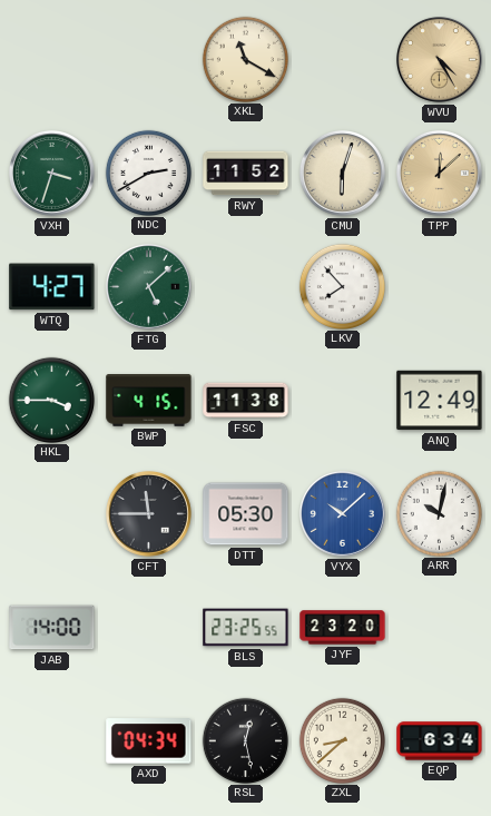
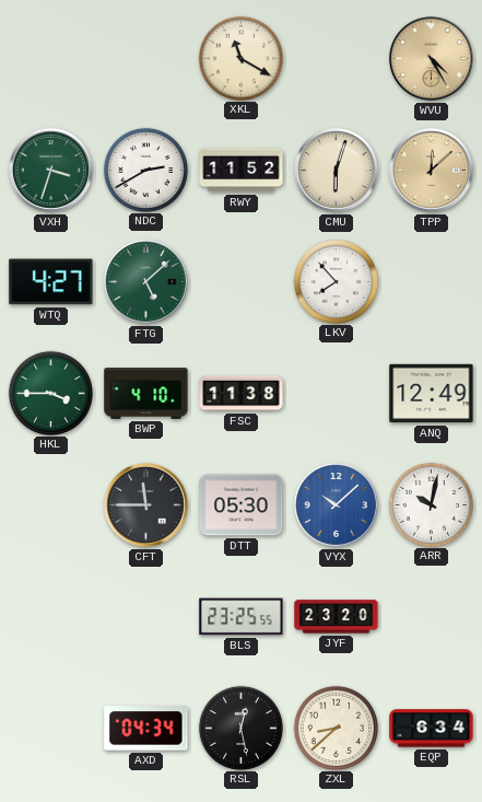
BWP: 4:15 -> 4:10
JAB: 14:00 -> none
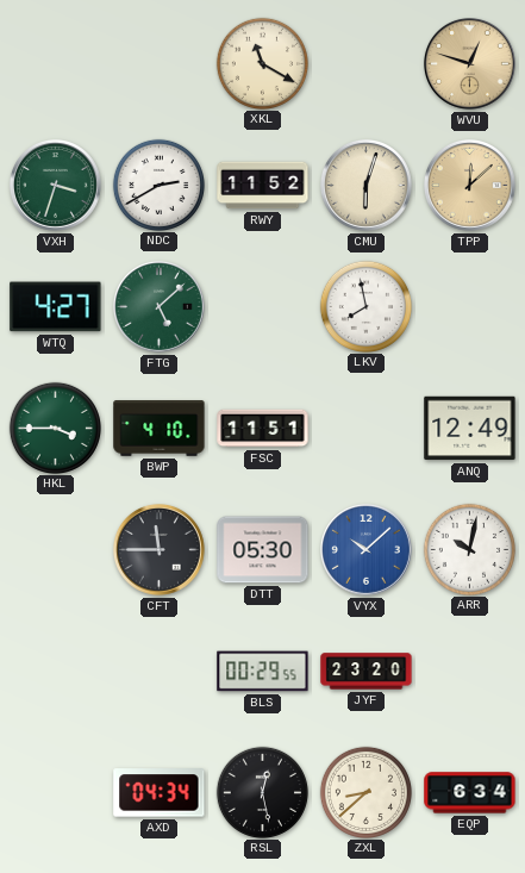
WVU: 4:25 -> 12:48
LKV: 7:53 -> 7:58
FSC: 11:38 -> 11:51
BLS: 23:25 -> 00:29
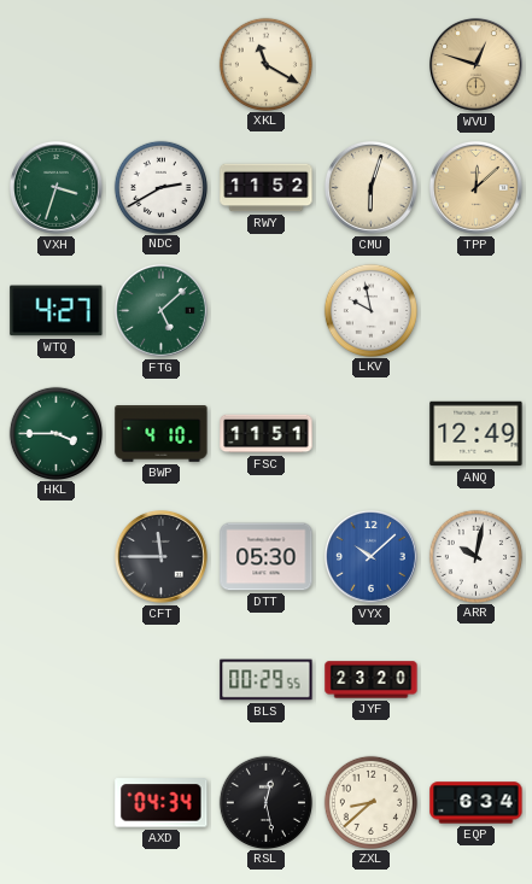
LKV: 7:58 -> 9:58
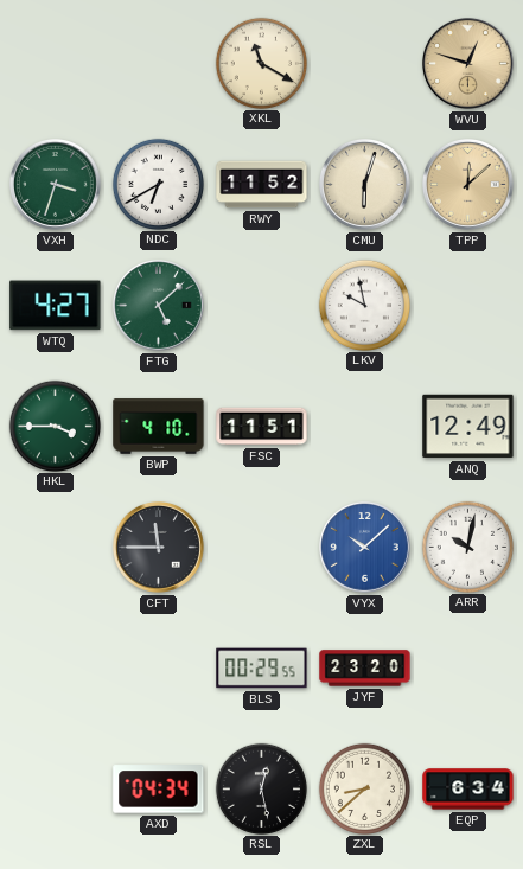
NDC: 2:40 -> 6:40
DTT: 05:30 -> none
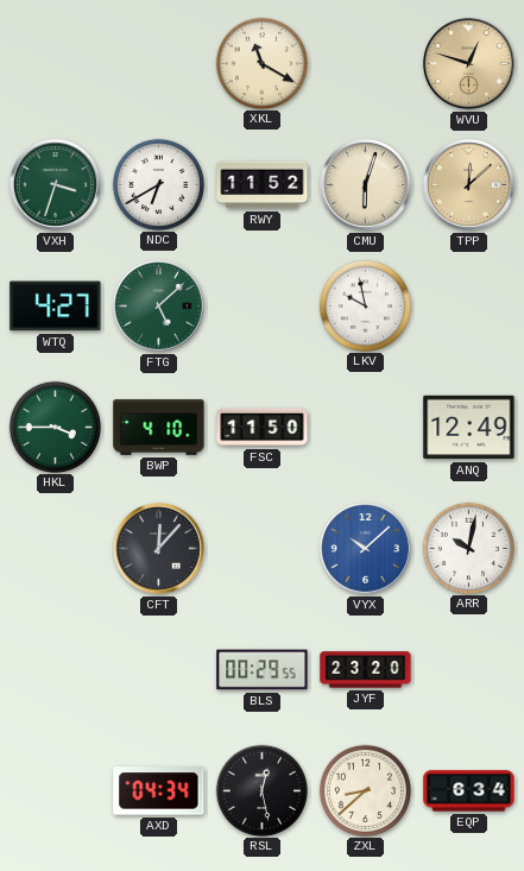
FSC: 11:51 -> 11:50
CFT: 11:45 -> 12:07
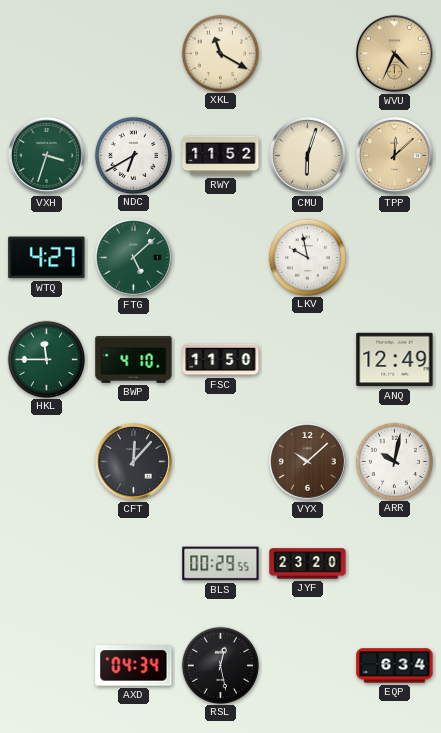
WVU: 12:48 -> 4:34
HKL: 3:45 -> 11:45
VYX dial: blue -> brown
ZXL: 8:38 -> none
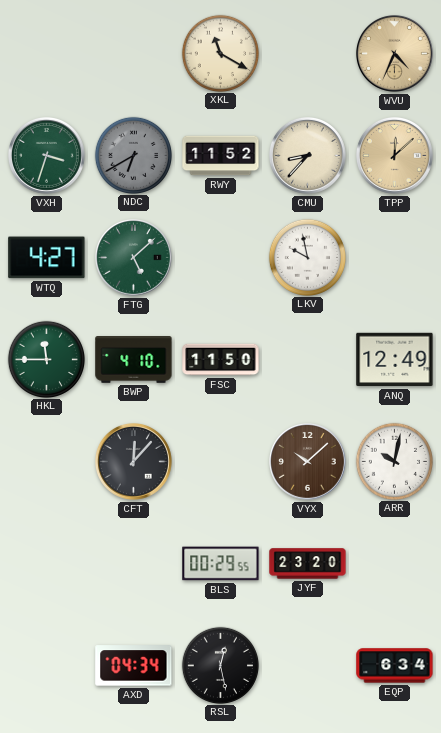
NDC dial: white -> grey
CMU: 6:03 -> 8:37
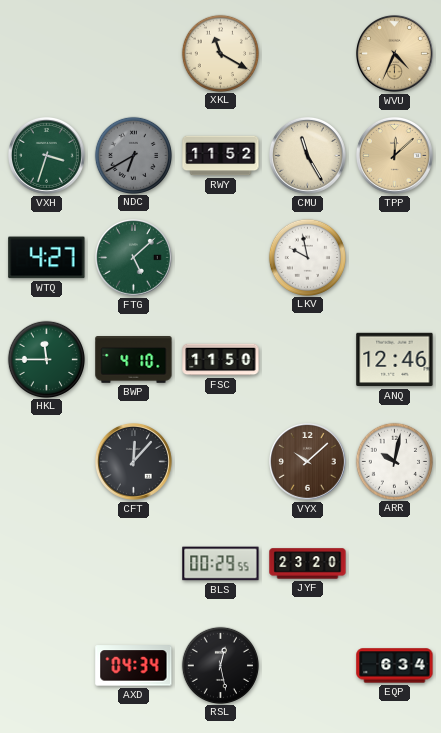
CMU: 8:37 -> 11:25
ANQ: 12:49 -> 12:46
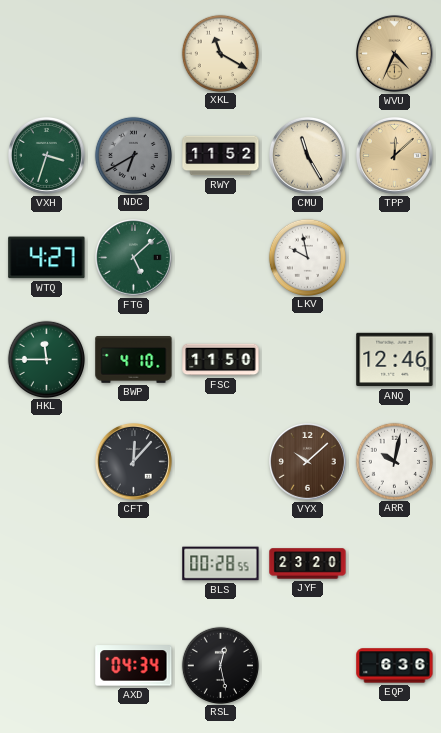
BLS: 00:29 -> 00:28
EQP: 6:34 -> 6:36
